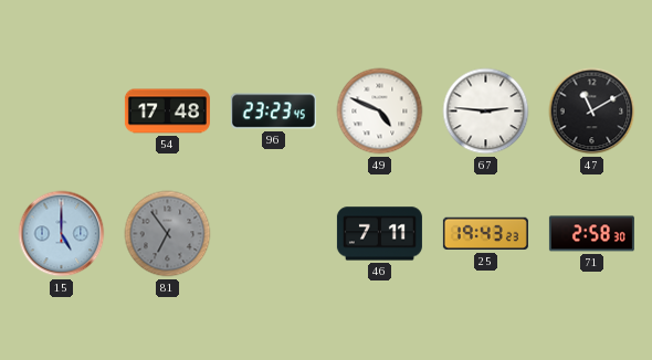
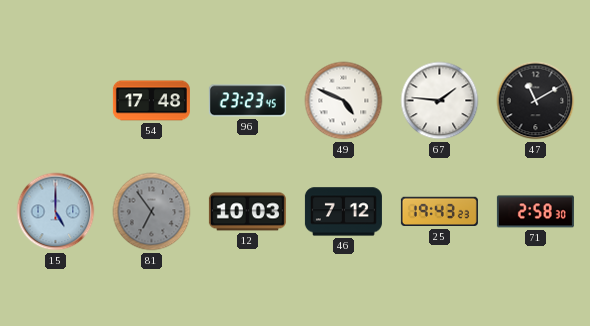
67: 2:46 -> 1:46
12: none -> 10:03
46: 7:11 -> 7:12
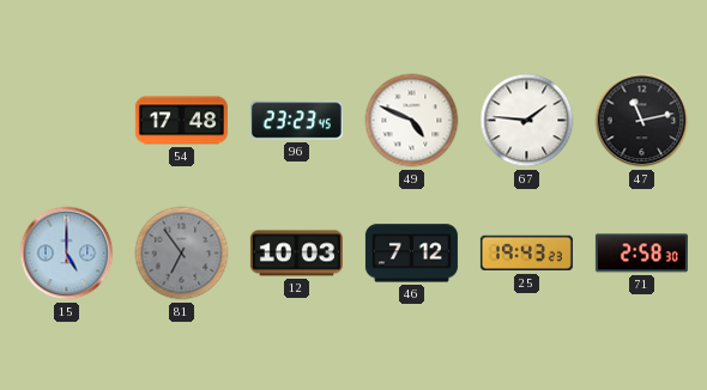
47: 11:10 -> 11:13
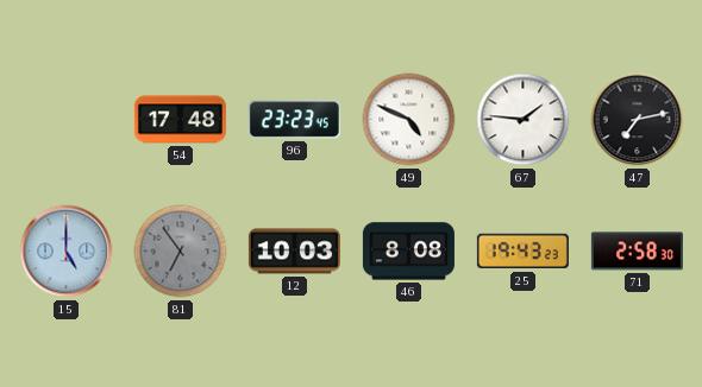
47: 11:13 -> 7:13
46: 7:12 -> 8:08
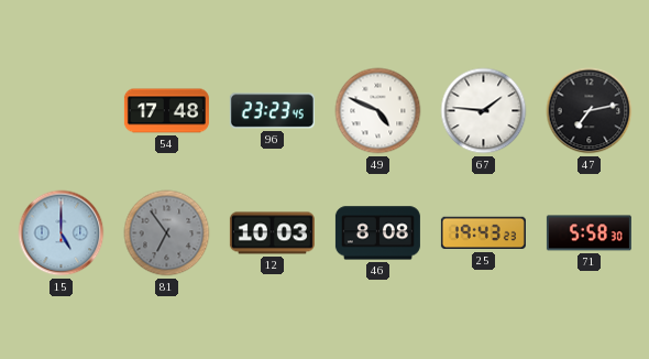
71: 2:58 -> 5:58
